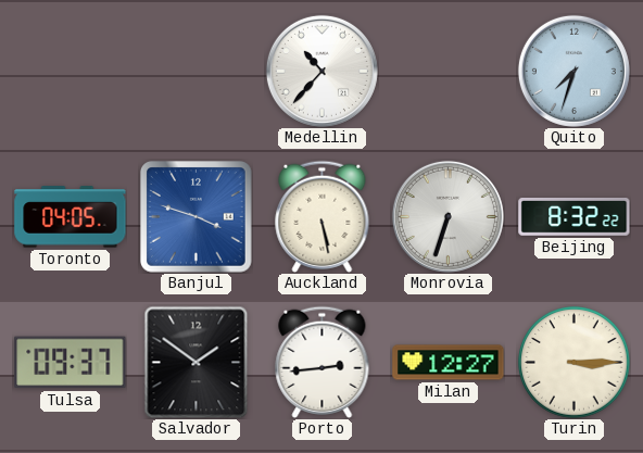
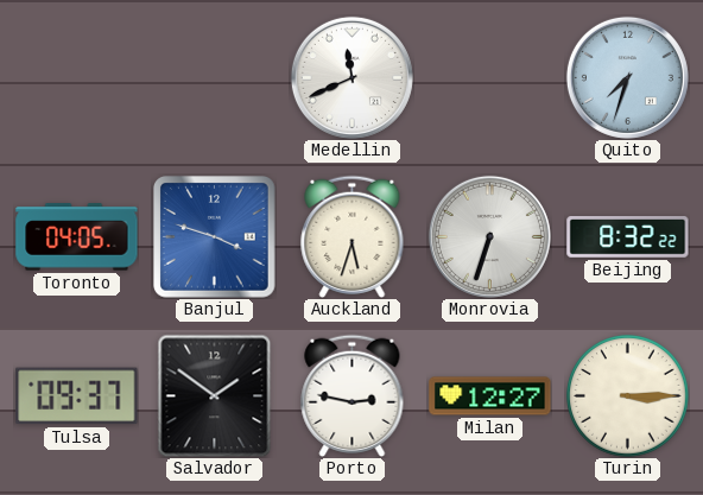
Medellin: 10:37 -> 11:41
Auckland: 5:28 -> 5:33
Porto: 2:44 -> 2:47
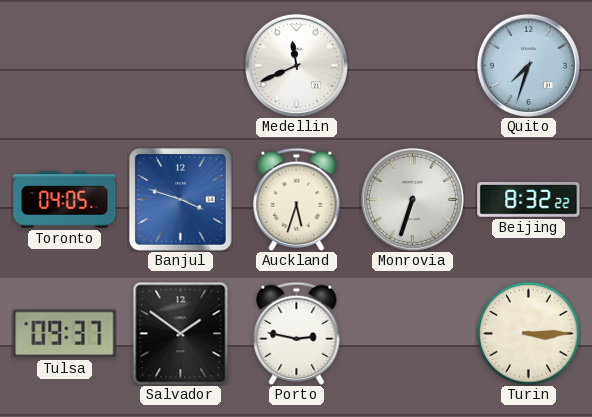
Milan: 12:27 -> none
